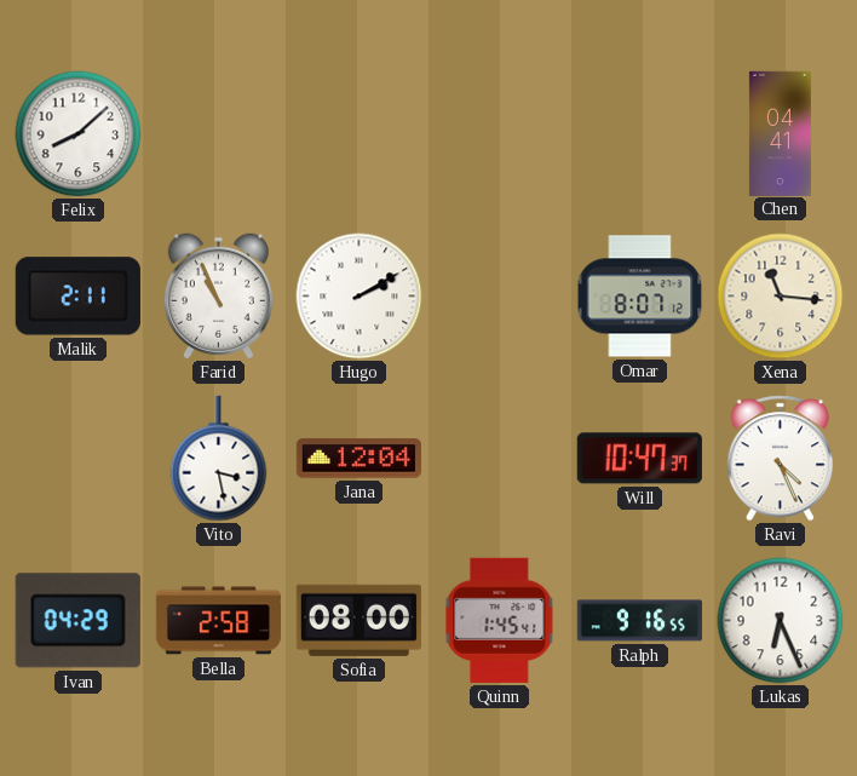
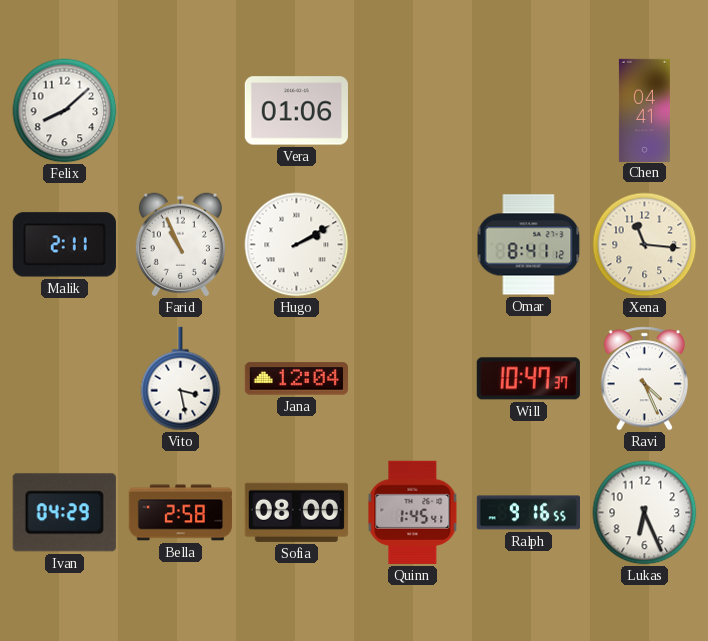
Vera: none -> 01:06
Omar: 8:07 -> 8:41
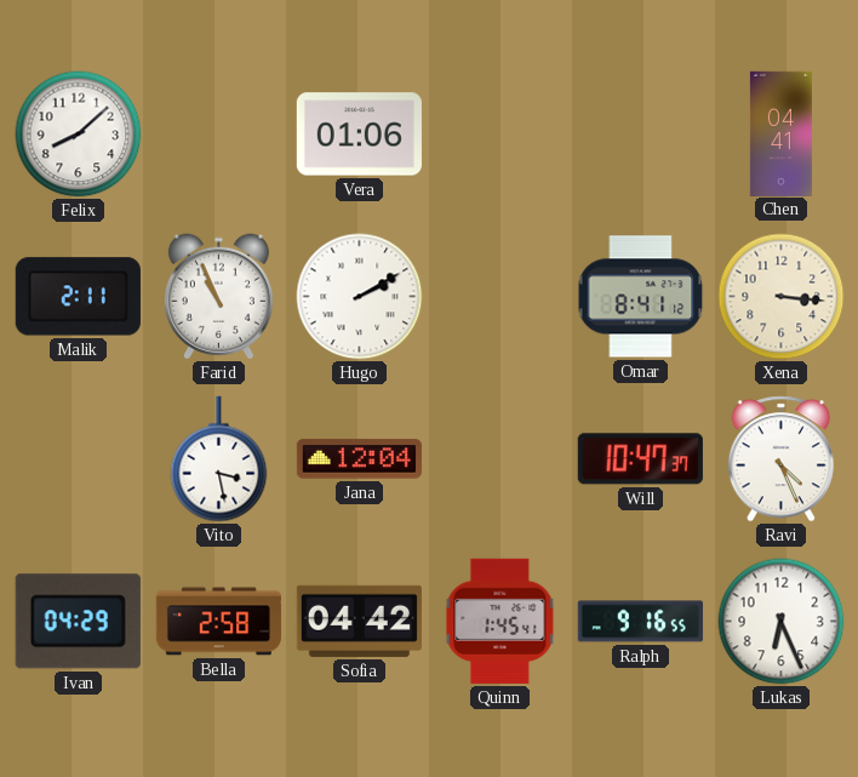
Xena: 11:16 -> 3:16
Sofia: 08:00 -> 04:42
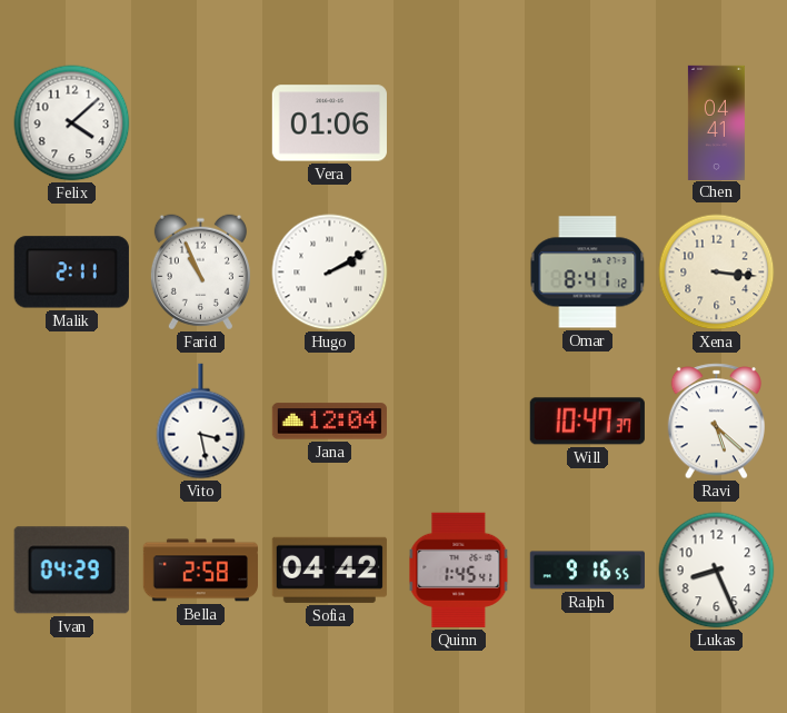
Felix: 8:08 -> 4:08
Ravi: 4:26 -> 5:22
Lukas: 6:26 -> 8:26
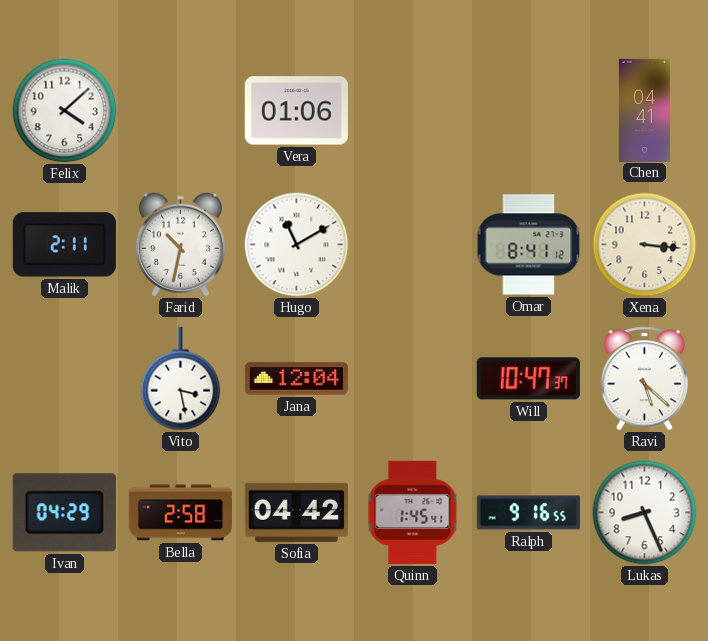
Farid: 10:56 -> 10:32
Hugo: 2:10 -> 11:10
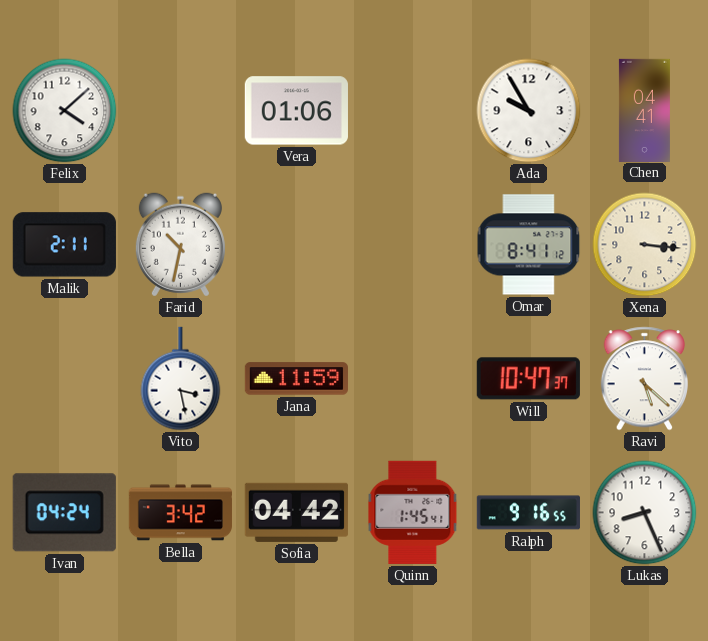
Ada: none -> 9:55
Hugo: 11:10 -> none
Jana: 12:04 -> 11:59
Ivan: 04:29 -> 04:24
Bella: 2:58 -> 3:42
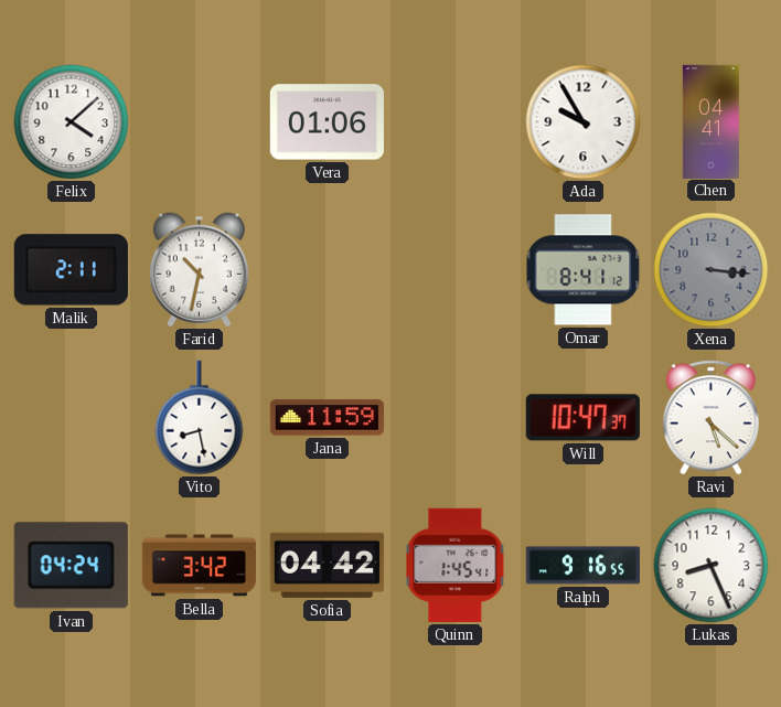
Xena dial: cream -> grey
Vito: 3:28 -> 8:28
